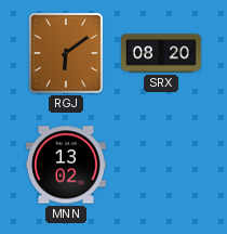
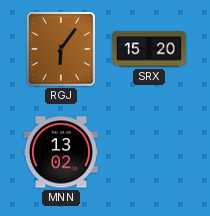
RGJ: 6:09 -> 6:06
SRX: 08:20 -> 15:20
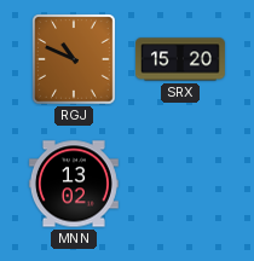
RGJ: 6:06 -> 10:49
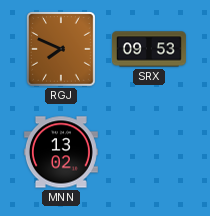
RGJ: 10:49 -> 7:49
SRX: 15:20 -> 09:53
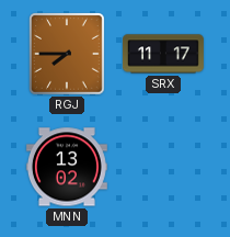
RGJ: 7:49 -> 7:45
SRX: 09:53 -> 11:17
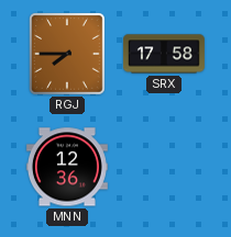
SRX: 11:17 -> 17:58
MNN: 13:02 -> 12:36
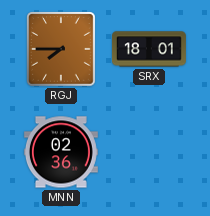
SRX: 17:58 -> 18:01
MNN: 12:36 -> 02:36
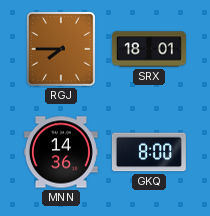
MNN: 02:36 -> 14:36
GKQ: none -> 8:00
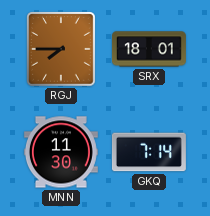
MNN: 14:36 -> 11:30
GKQ: 8:00 -> 7:14
